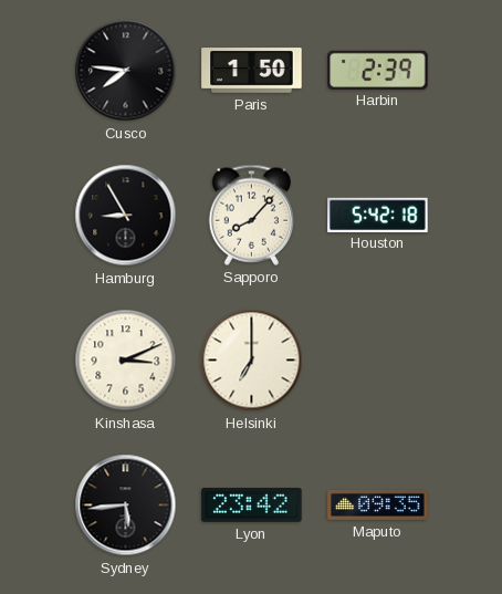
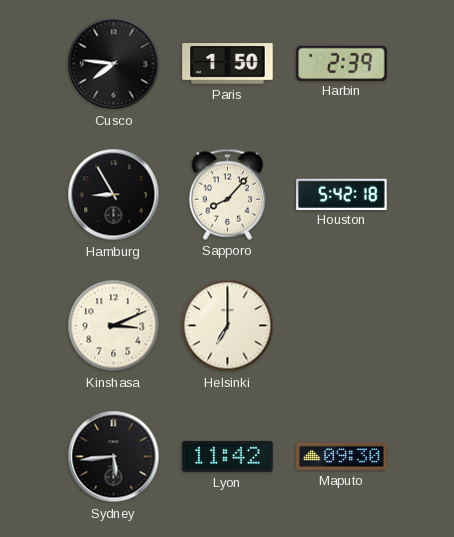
Lyon: 23:42 -> 11:42
Maputo: 09:35 -> 09:30
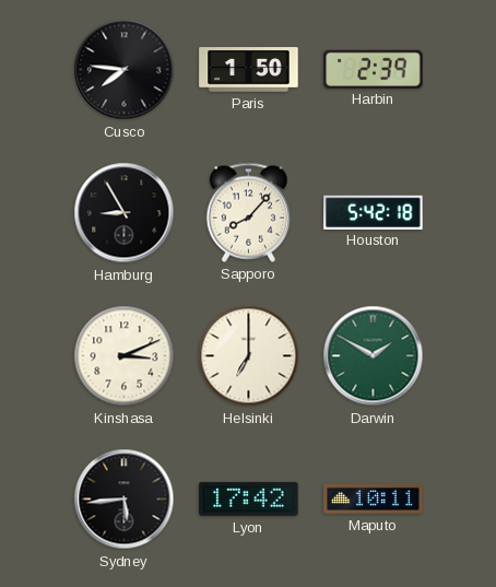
Darwin: none -> 1:50
Lyon: 11:42 -> 17:42
Maputo: 09:30 -> 10:11
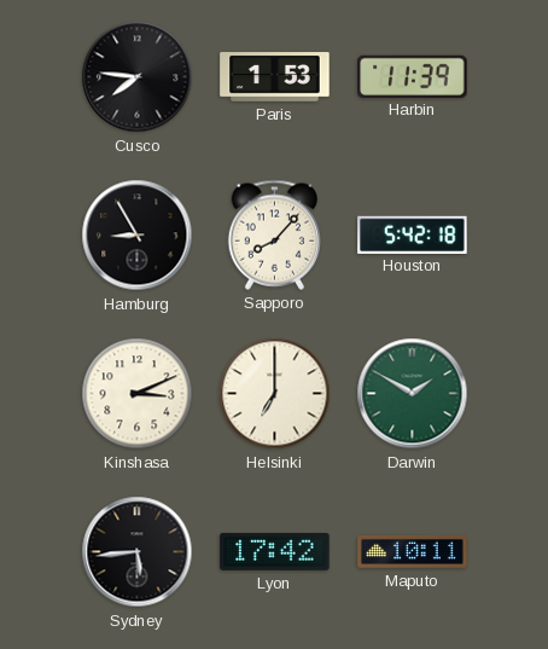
Paris: 1:50 -> 1:53
Harbin: 2:39 -> 11:39
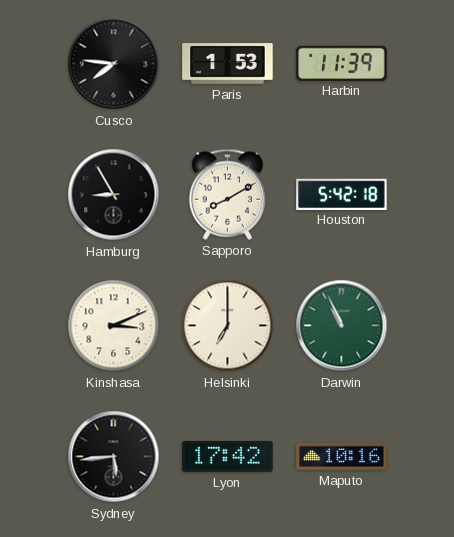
Sapporo: 8:07 -> 8:10
Darwin: 1:50 -> 10:56
Maputo: 10:11 -> 10:16
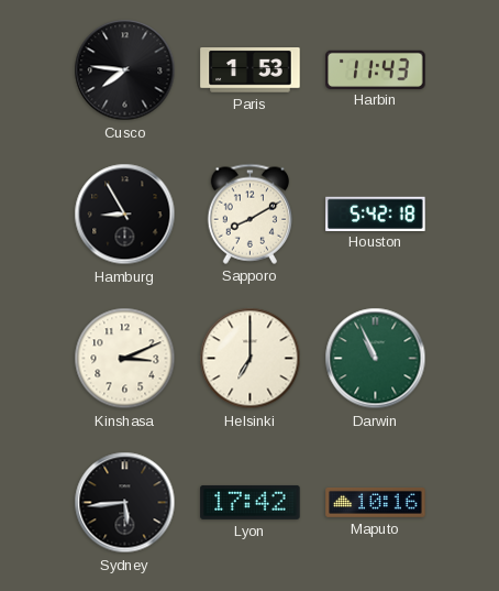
Harbin: 11:39 -> 11:43
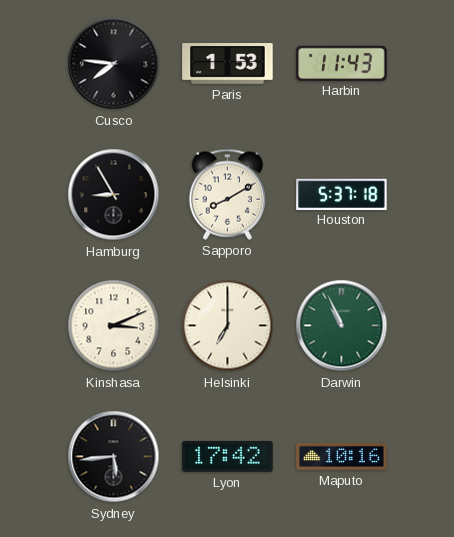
Houston: 5:42 -> 5:37
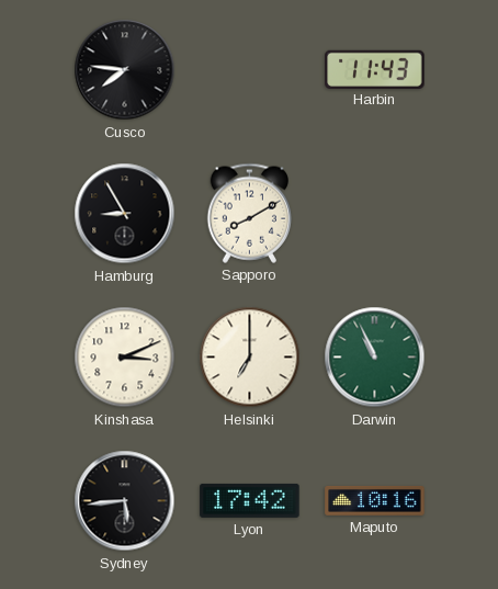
Paris: 1:53 -> none
Houston: 5:37 -> none
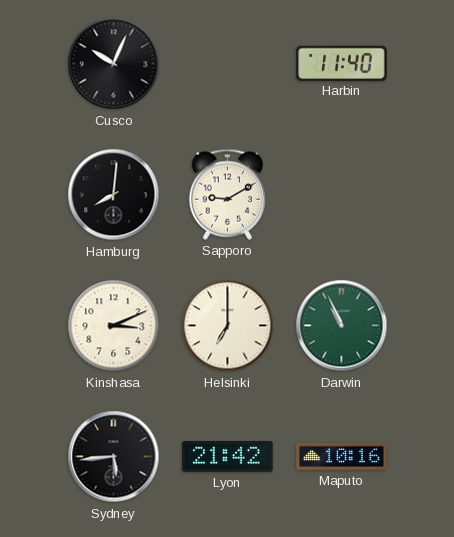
Cusco: 7:46 -> 10:04
Harbin: 11:43 -> 11:40
Hamburg: 8:55 -> 8:01
Sapporo: 8:10 -> 9:10
Lyon: 17:42 -> 21:42
